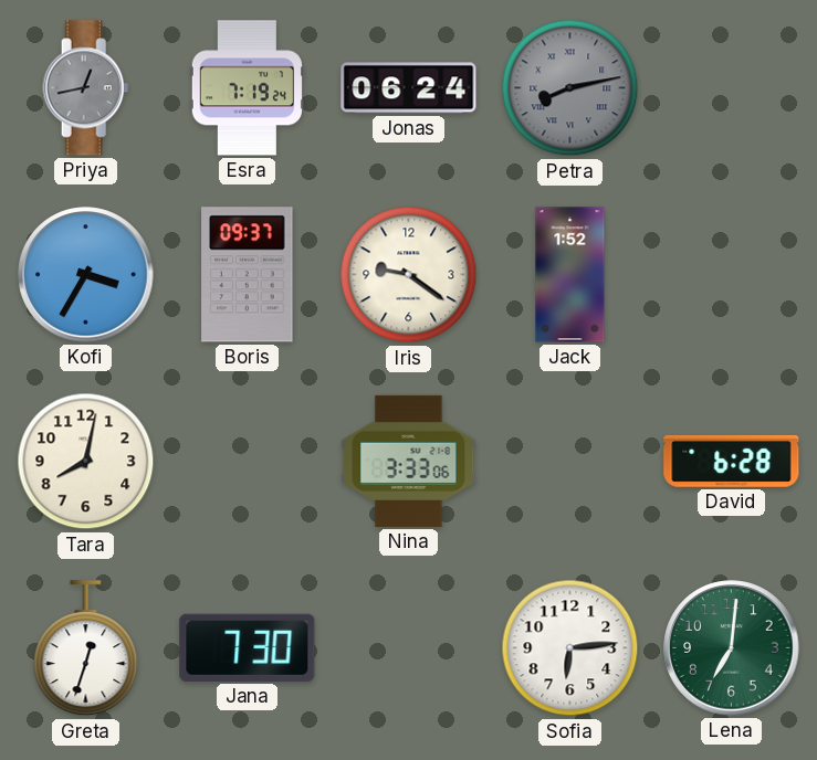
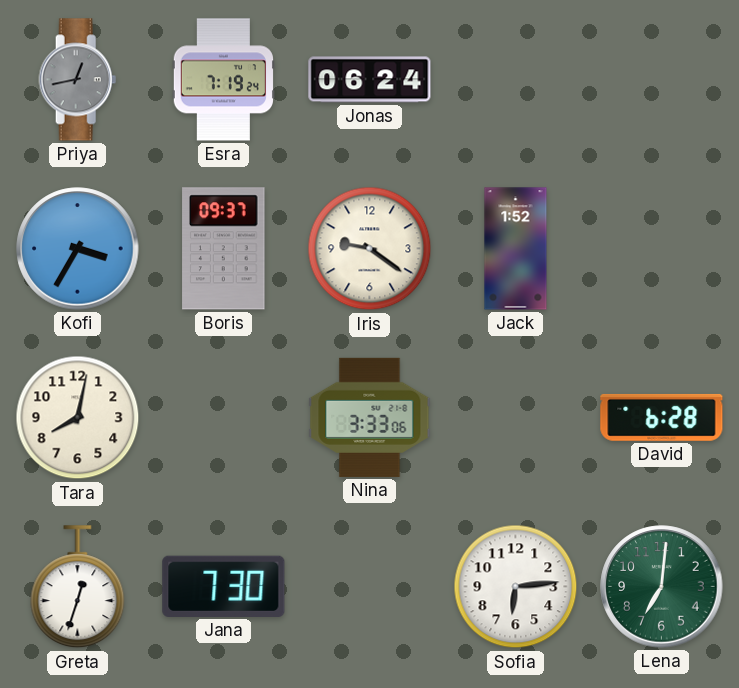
Petra: 8:13 -> none
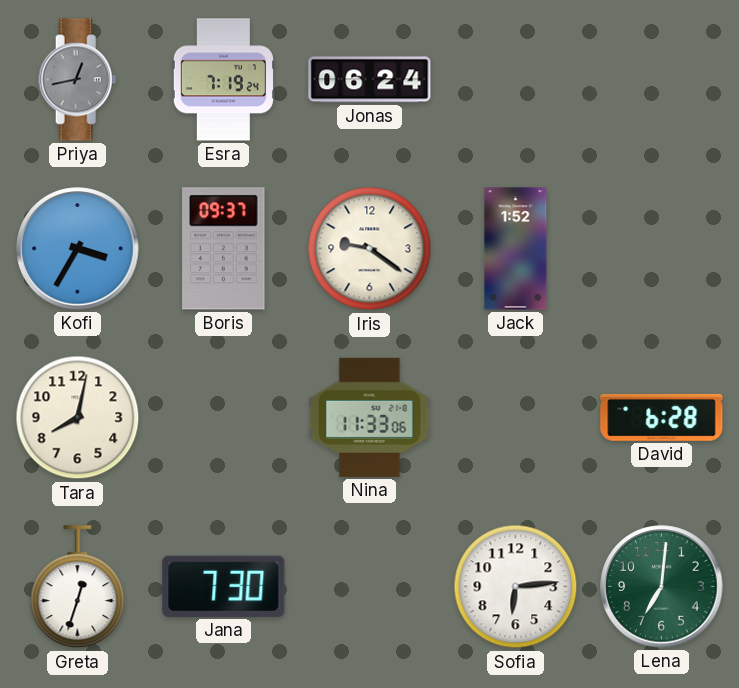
Nina: 3:33 -> 11:33
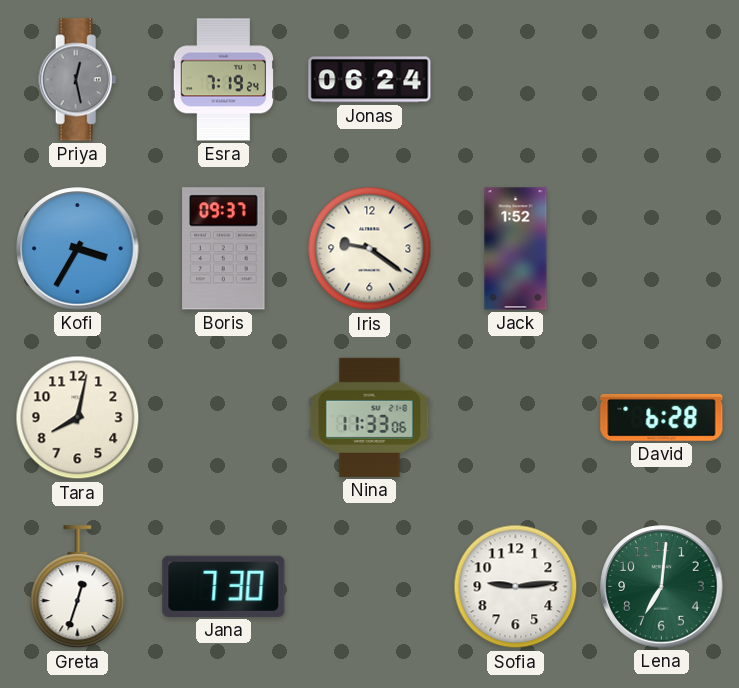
Priya: 12:43 -> 12:28
Sofia: 6:14 -> 9:14
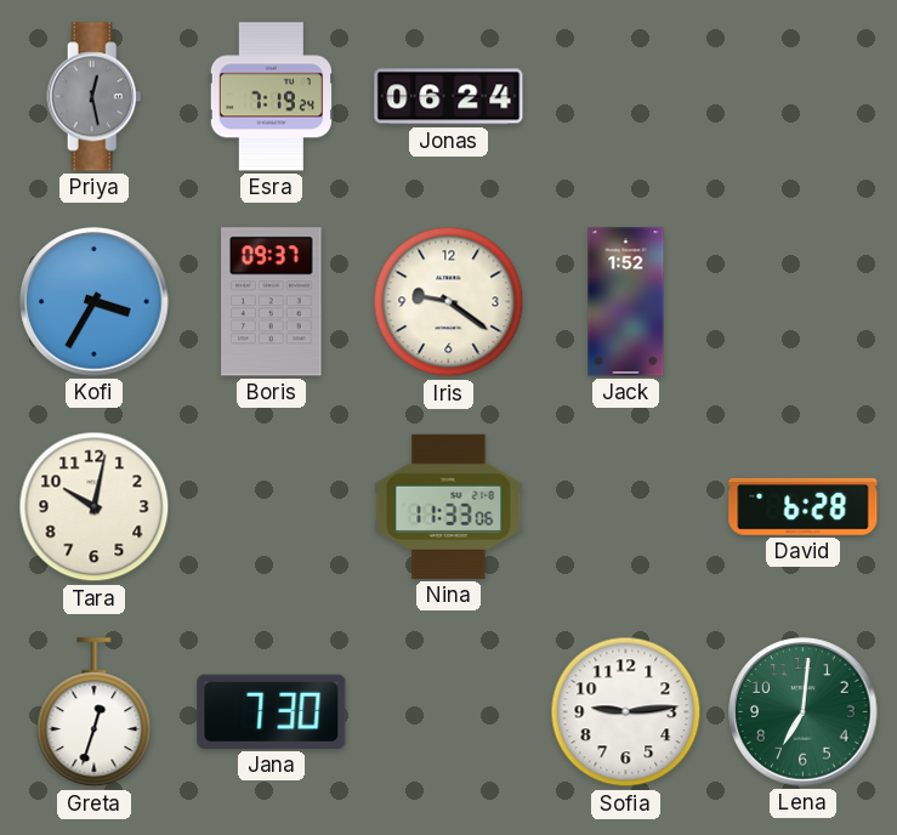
Tara: 8:02 -> 10:02
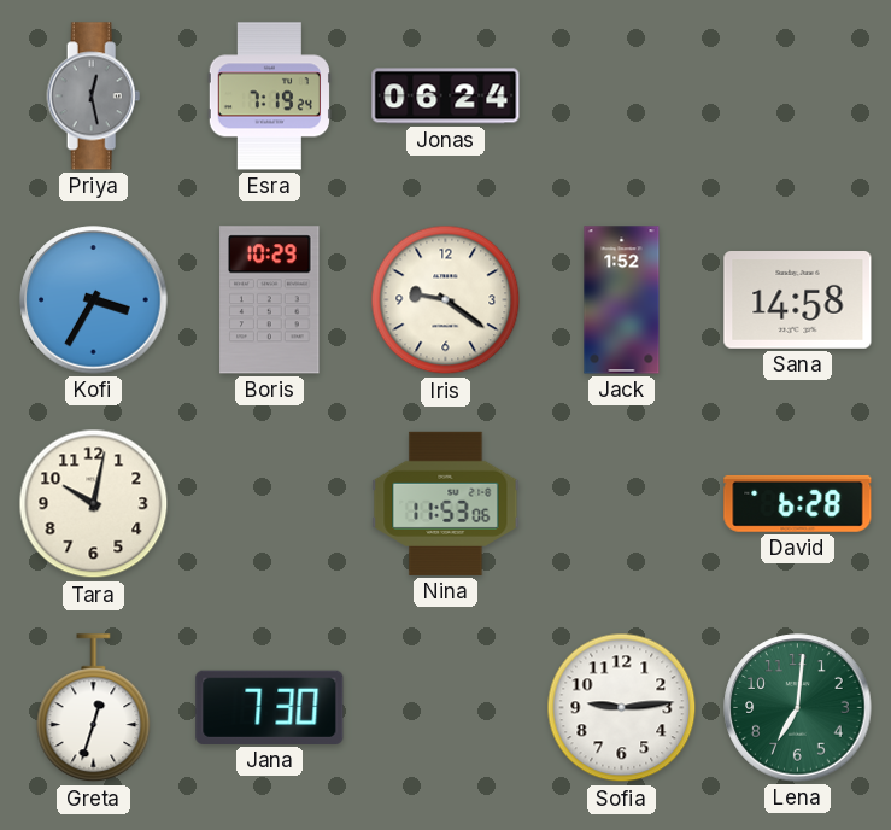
Boris: 09:37 -> 10:29
Sana: none -> 14:58
Nina: 11:33 -> 11:53
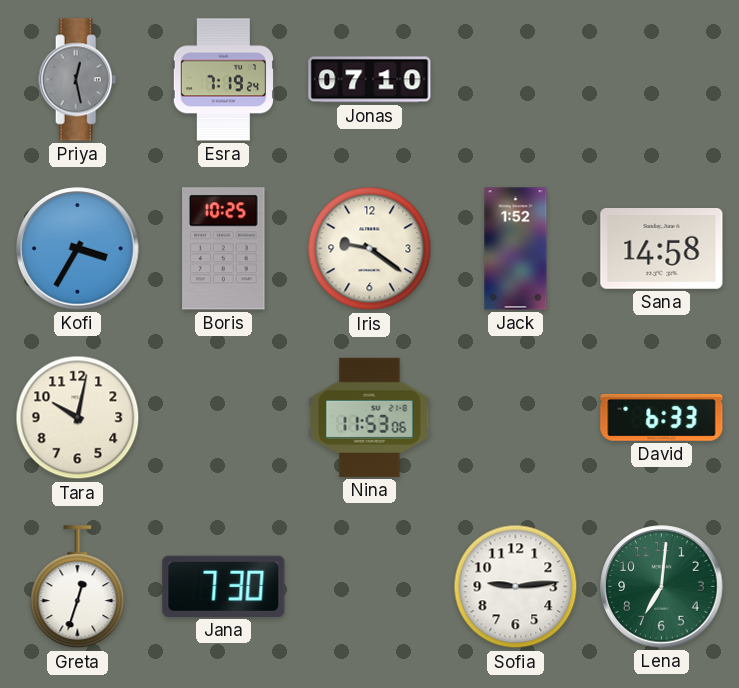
Jonas: 06:24 -> 07:10
Boris: 10:29 -> 10:25
David: 6:28 -> 6:33
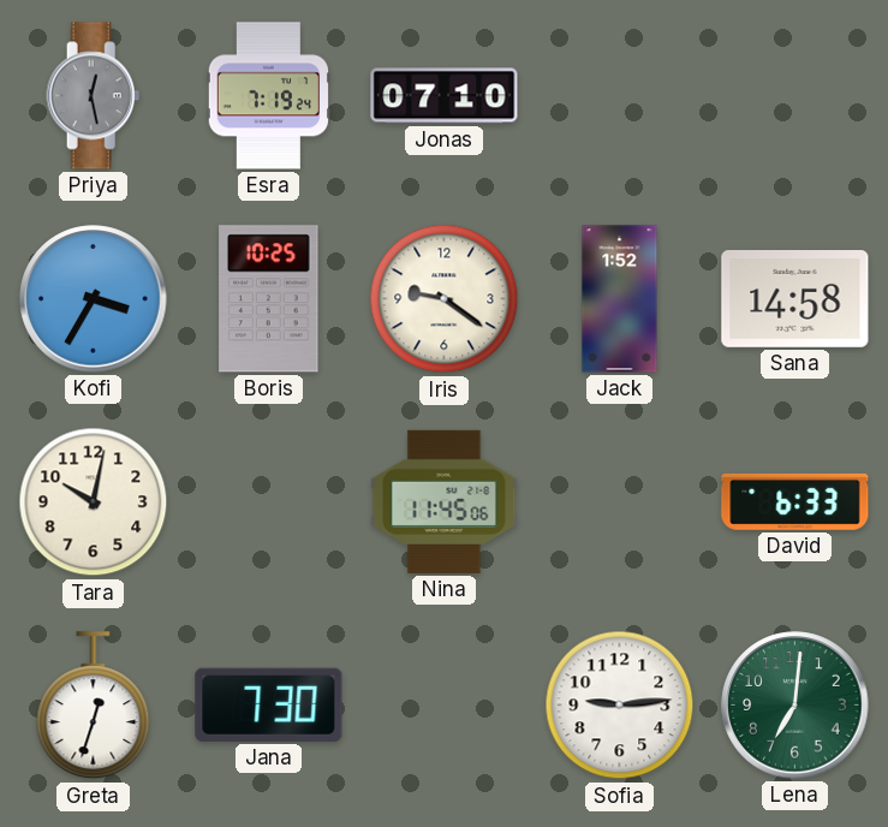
Nina: 11:53 -> 11:45
